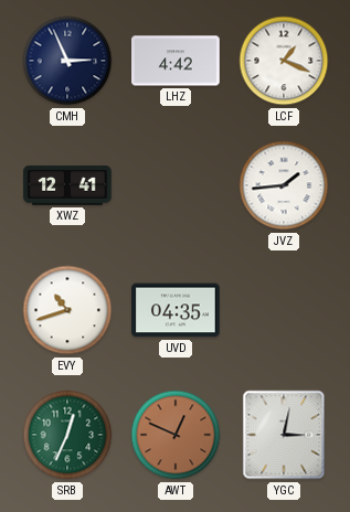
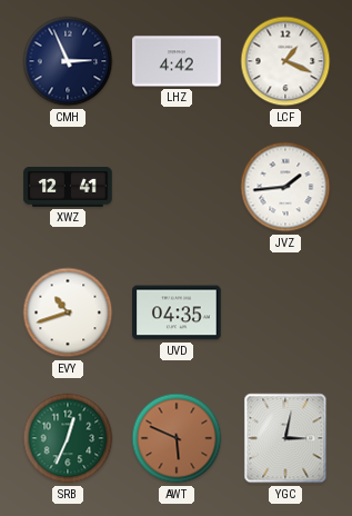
AWT: 12:49 -> 5:49
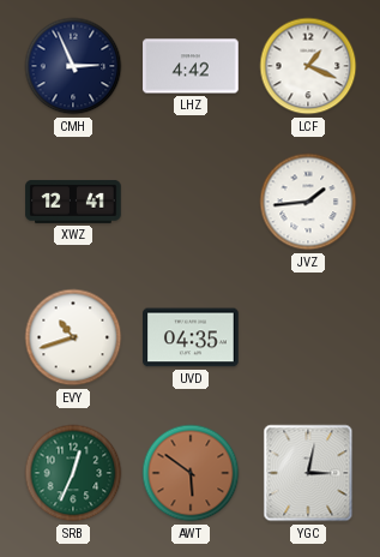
AWT: 5:49 -> 5:51
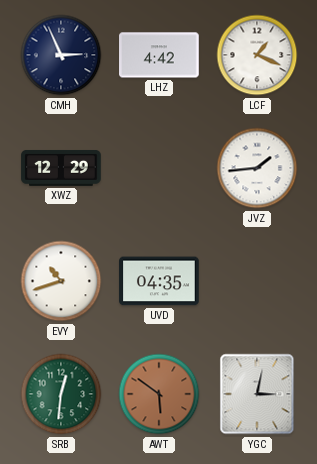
XWZ: 12:41 -> 12:29
SRB: 12:34 -> 12:31
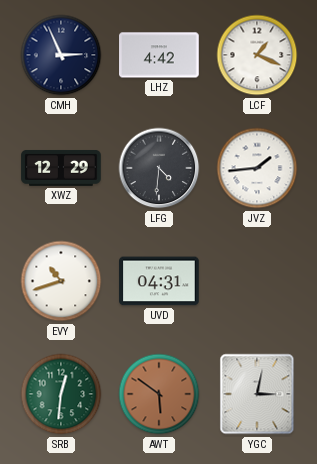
LFG: none -> 4:31
UVD: 04:35 -> 04:31
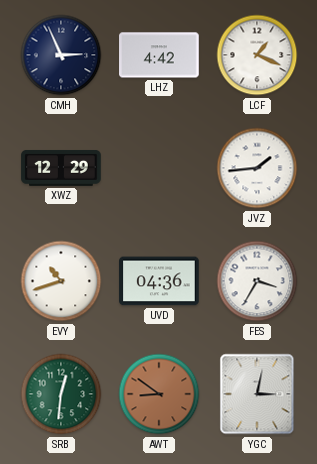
LFG: 4:31 -> none
UVD: 04:31 -> 04:36
FES: none -> 3:35
AWT: 5:51 -> 8:51
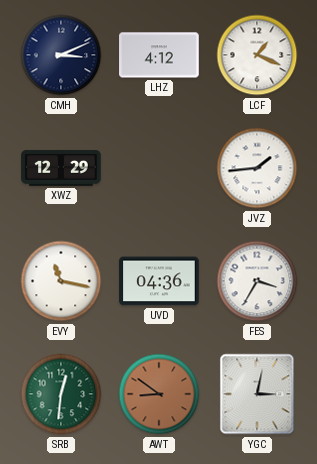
CMH: 2:56 -> 3:11
LHZ: 4:42 -> 4:12
EVY: 10:42 -> 11:17
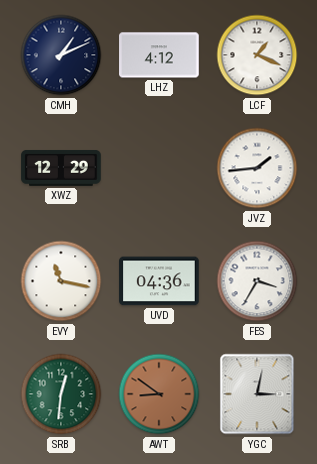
CMH: 3:11 -> 1:11
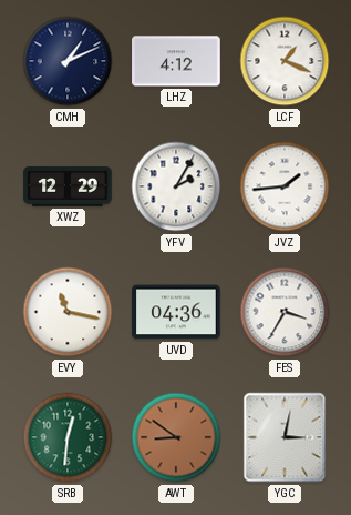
YFV: none -> 2:05
